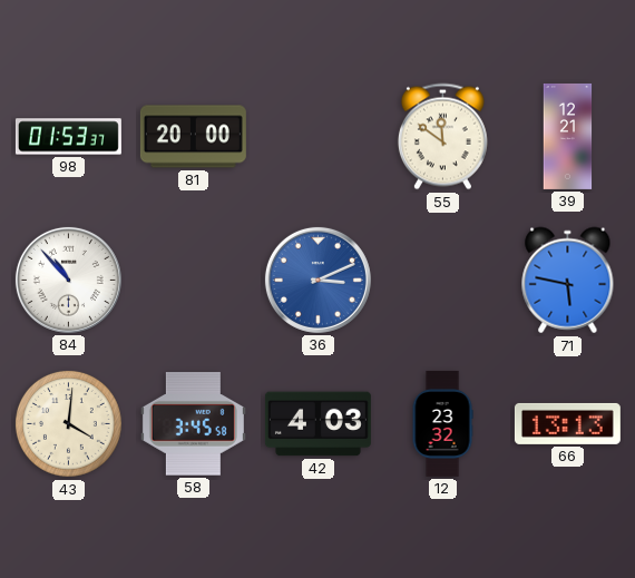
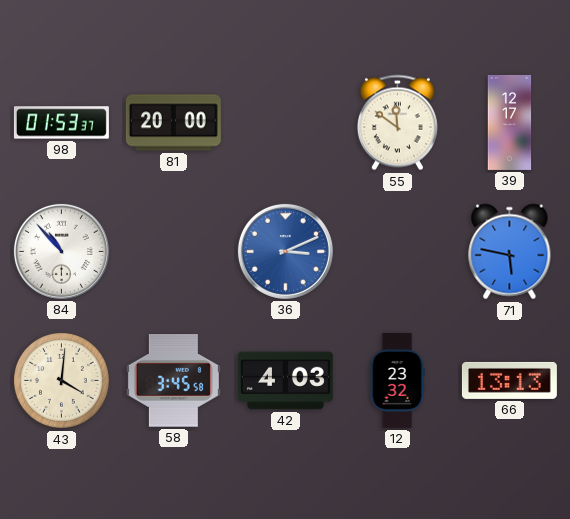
39: 12:21 -> 12:17
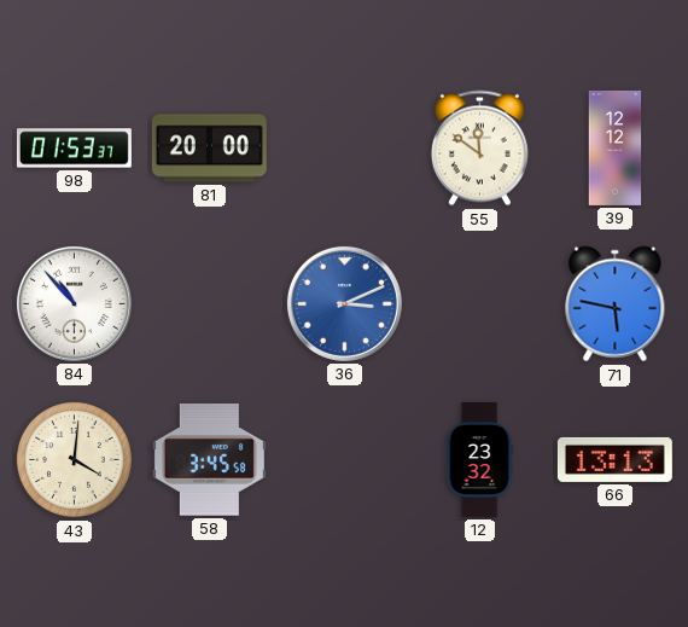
39: 12:17 -> 12:12
42: 4:03 -> none
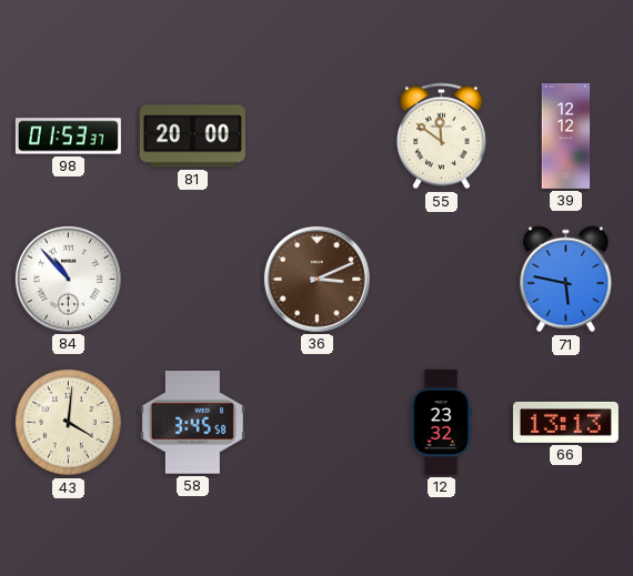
36 dial: blue -> brown
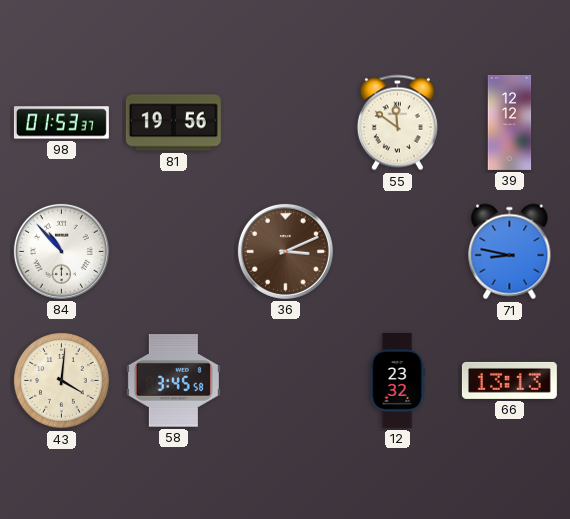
81: 20:00 -> 19:56
71: 5:47 -> 8:47
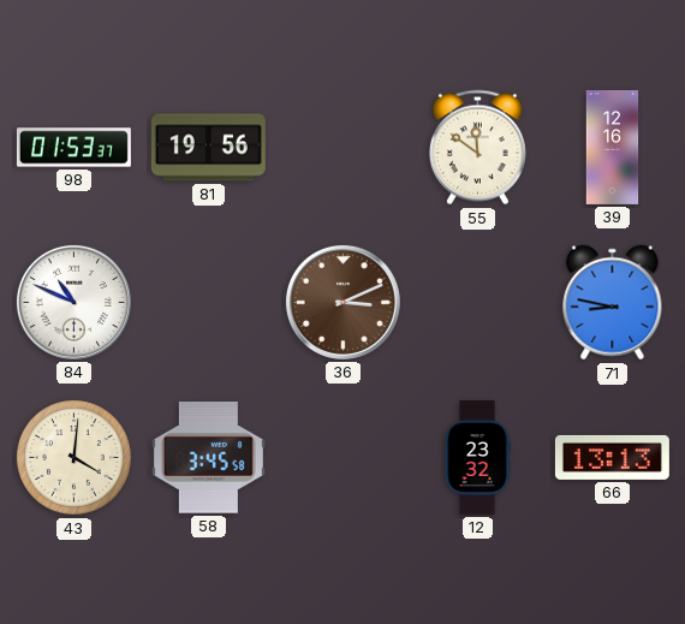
39: 12:12 -> 12:16
84: 10:53 -> 10:49
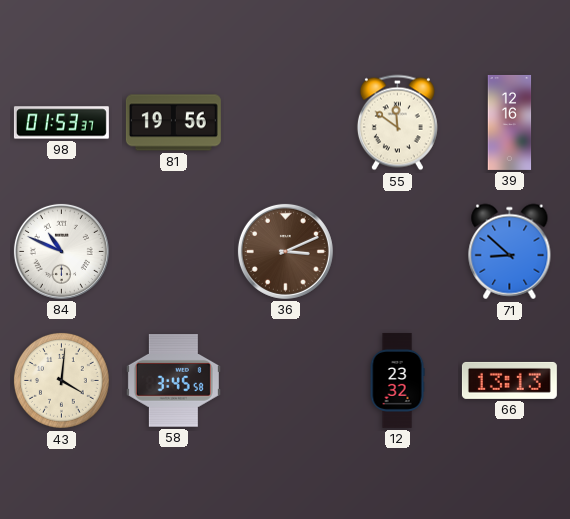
71: 8:47 -> 8:52
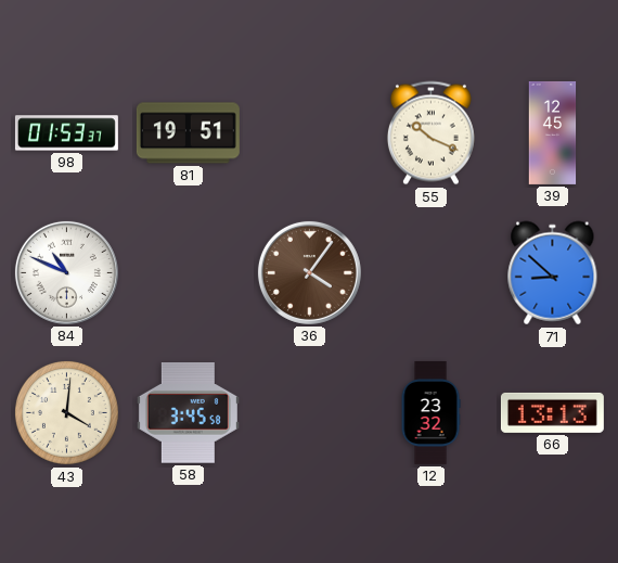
81: 19:56 -> 19:51
55: 11:51 -> 10:19
39: 12:16 -> 12:45
36: 3:11 -> 4:06
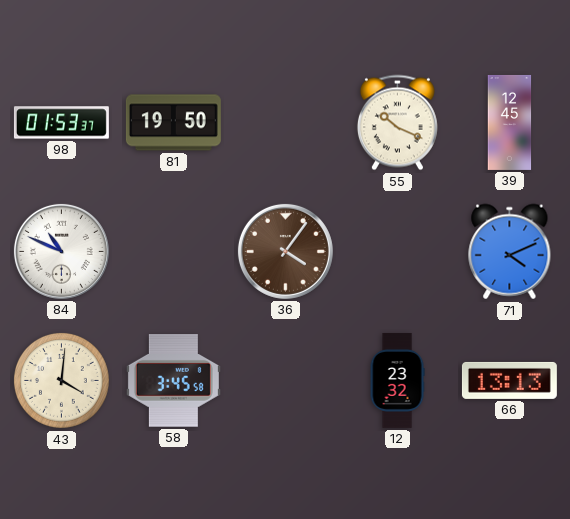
81: 19:51 -> 19:50
71: 8:52 -> 4:11
